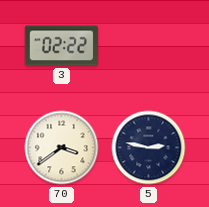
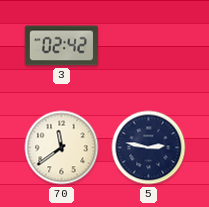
3: 02:22 -> 02:42
70: 3:39 -> 11:39
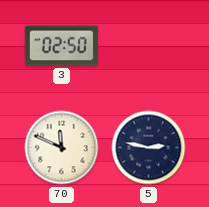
3: 02:42 -> 02:50
70: 11:39 -> 11:49
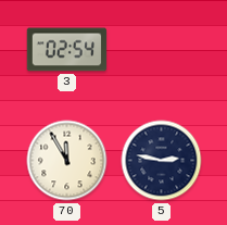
3: 02:50 -> 02:54
70: 11:49 -> 11:55
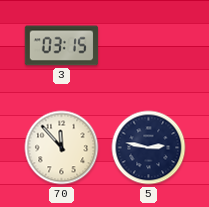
3: 02:54 -> 03:15
70: 11:55 -> 11:53
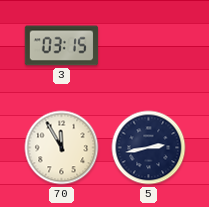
70: 11:53 -> 11:55
5: 2:47 -> 2:43
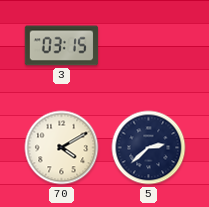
70: 11:55 -> 4:10
5: 2:43 -> 2:38
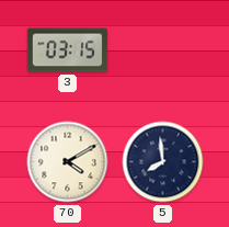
5: 2:38 -> 7:59
